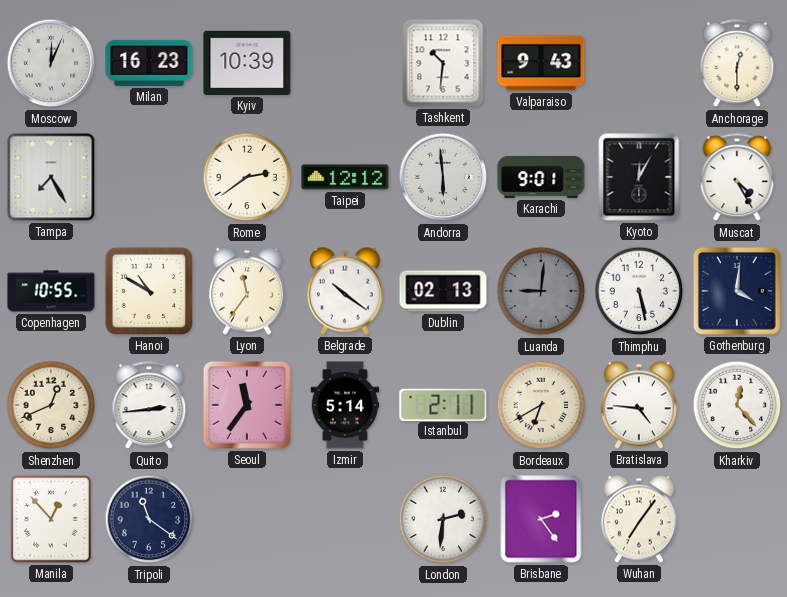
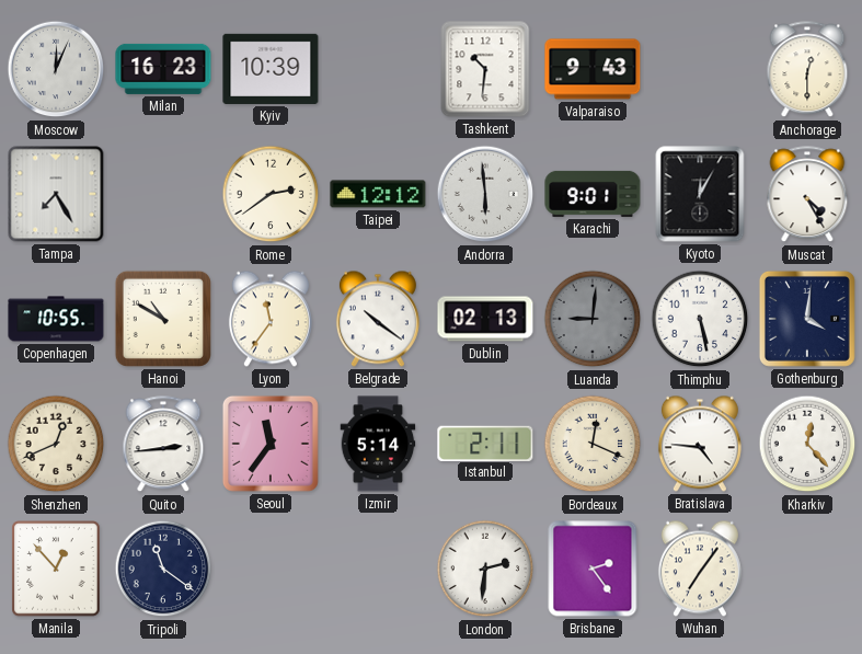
Bordeaux: 6:40 -> 12:19
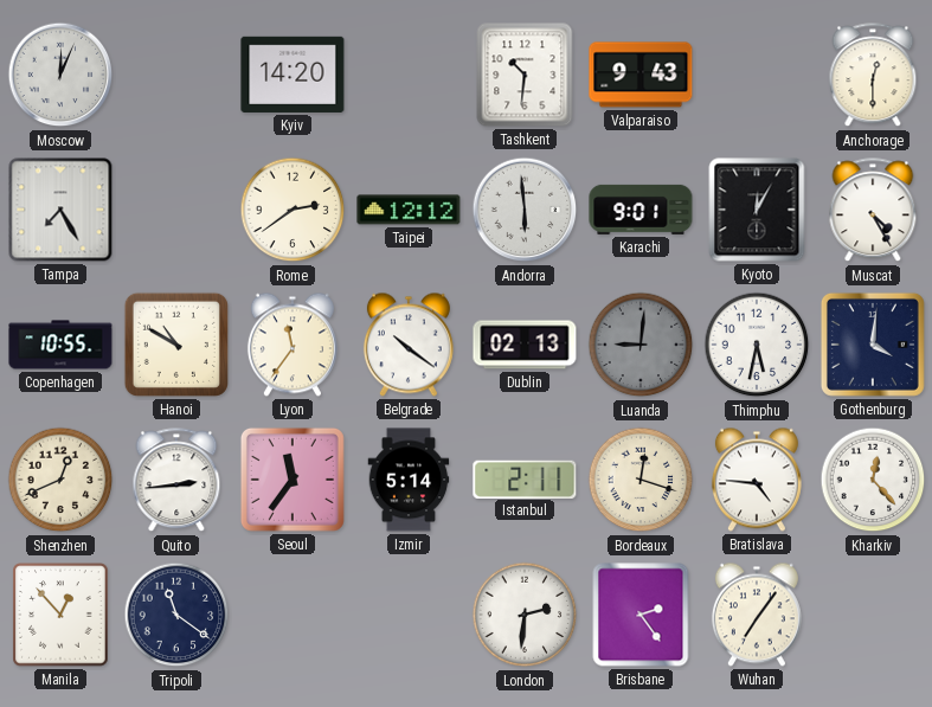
Milan: 16:23 -> none
Kyiv: 10:39 -> 14:20
Thimphu: 5:28 -> 5:32
Bordeaux: 12:19 -> 12:18
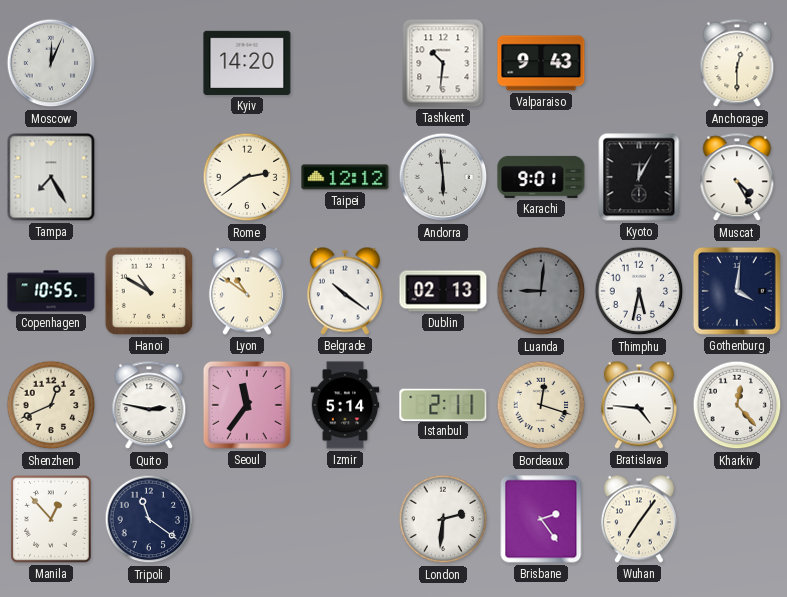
Lyon: 11:36 -> 10:51
Quito: 2:44 -> 2:47
